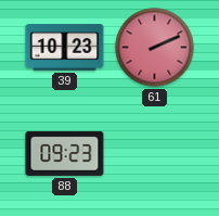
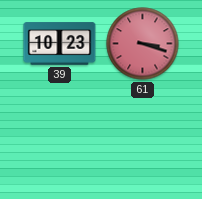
61: 2:11 -> 3:18
88: 09:23 -> none
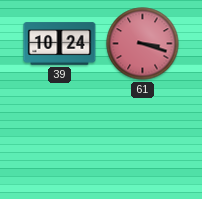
39: 10:23 -> 10:24
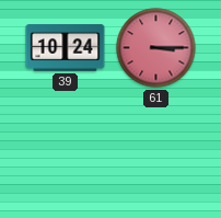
61: 3:18 -> 3:15
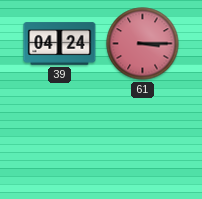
39: 10:24 -> 04:24
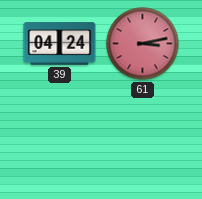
61: 3:15 -> 3:13
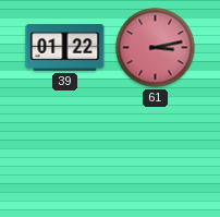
39: 04:24 -> 01:22
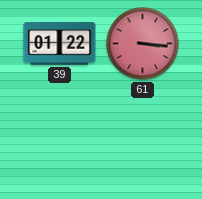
61: 3:13 -> 3:16
